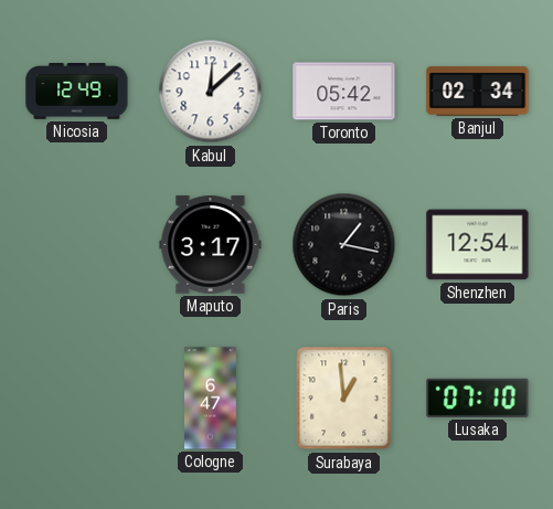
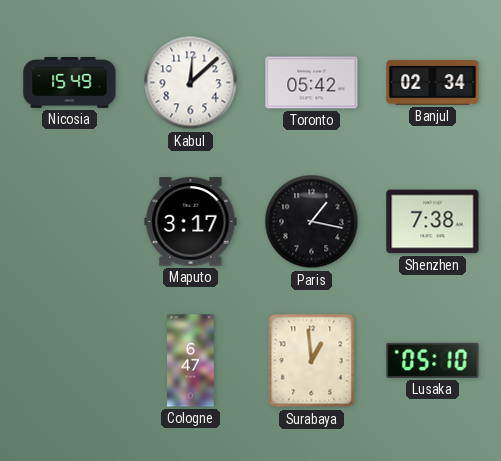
Nicosia: 12:49 -> 15:49
Shenzhen: 12:54 -> 7:38
Lusaka: 07:10 -> 05:10
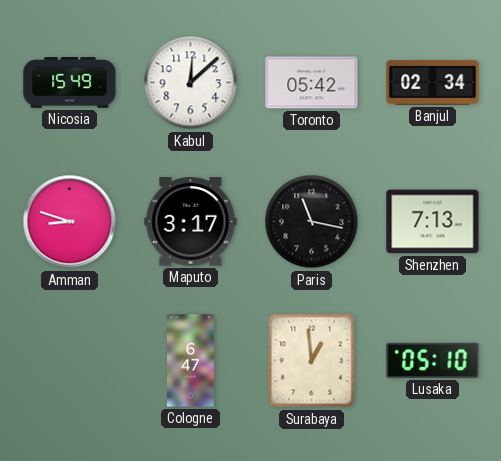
Amman: none -> 8:48
Paris: 1:17 -> 11:17
Shenzhen: 7:38 -> 7:13
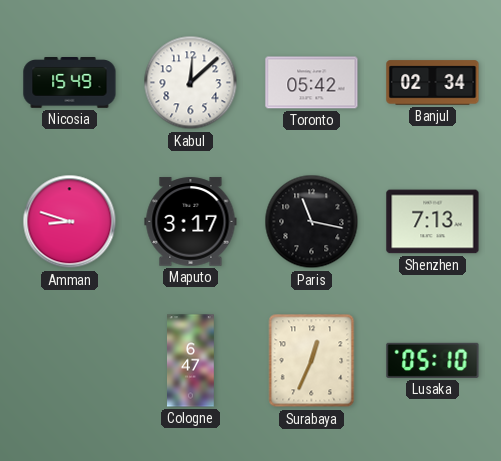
Surabaya: 12:59 -> 12:34
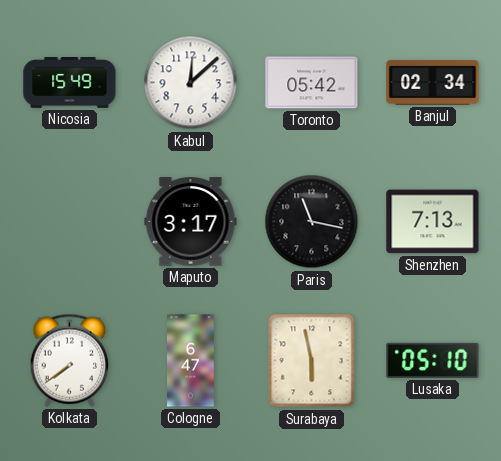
Amman: 8:48 -> none
Kolkata: none -> 7:39
Surabaya: 12:34 -> 5:58
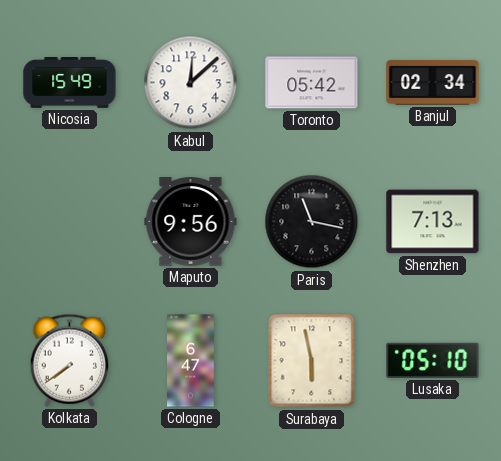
Maputo: 3:17 -> 9:56
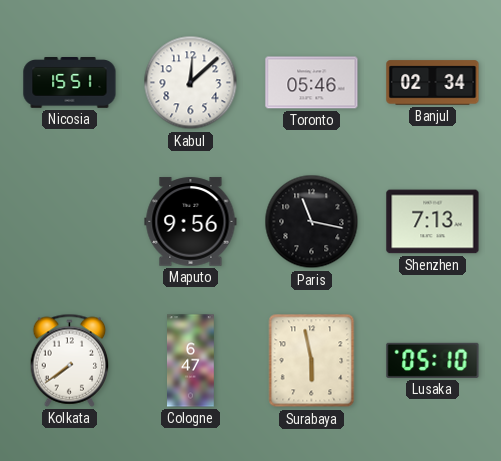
Nicosia: 15:49 -> 15:51
Toronto: 05:42 -> 05:46
